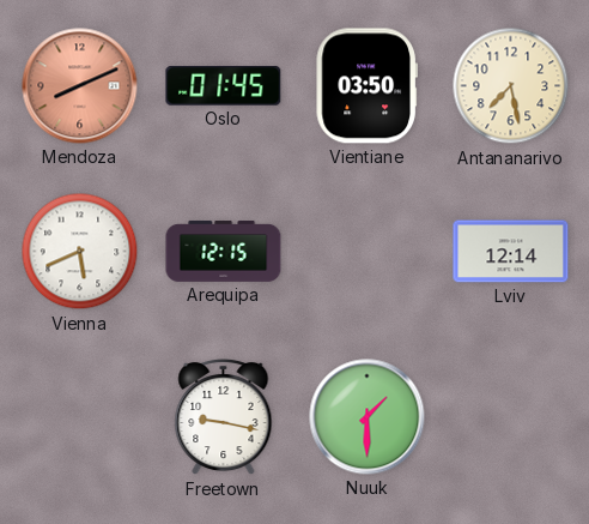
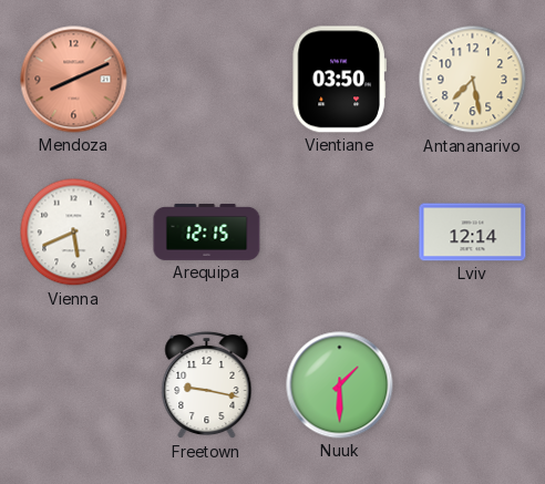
Oslo: 01:45 -> none
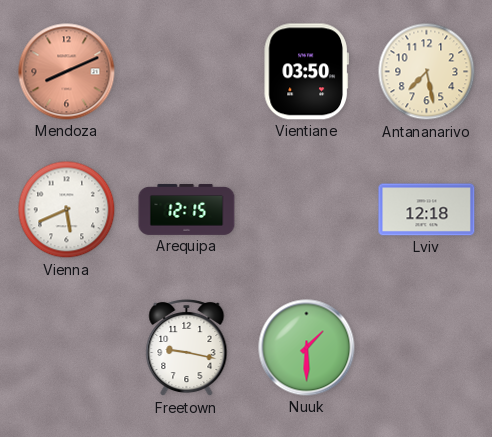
Lviv: 12:14 -> 12:18
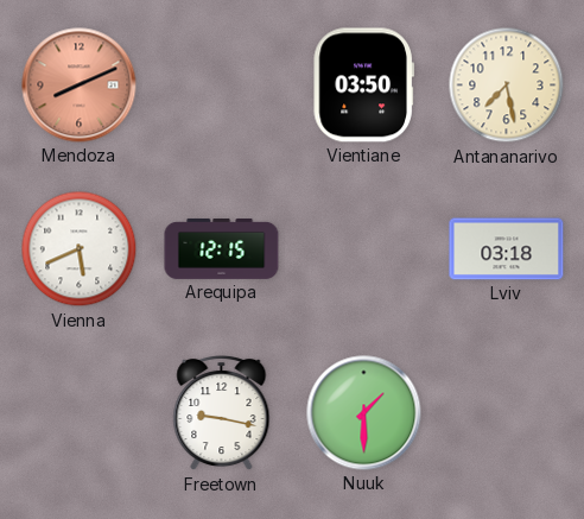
Lviv: 12:18 -> 03:18
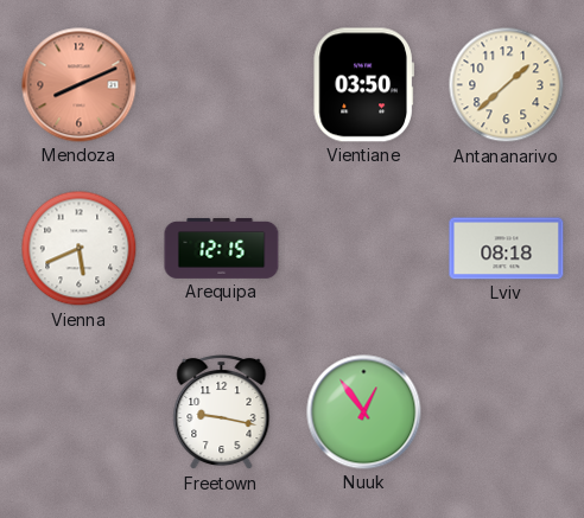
Antananarivo: 7:28 -> 1:38
Lviv: 03:18 -> 08:18
Nuuk: 1:30 -> 12:54
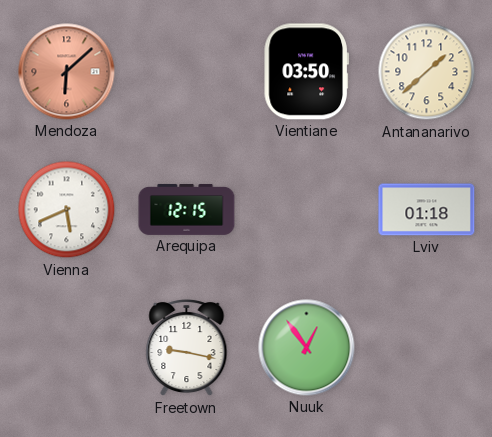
Mendoza: 8:11 -> 6:08
Lviv: 08:18 -> 01:18
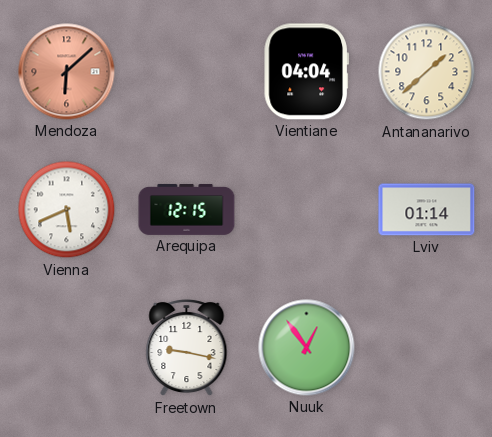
Vientiane: 03:50 -> 04:04
Lviv: 01:18 -> 01:14
